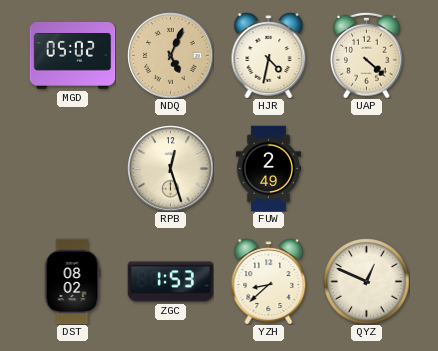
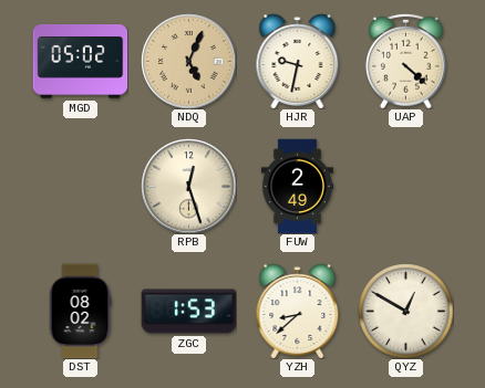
HJR: 4:32 -> 9:32
QYZ: 12:49 -> 12:50
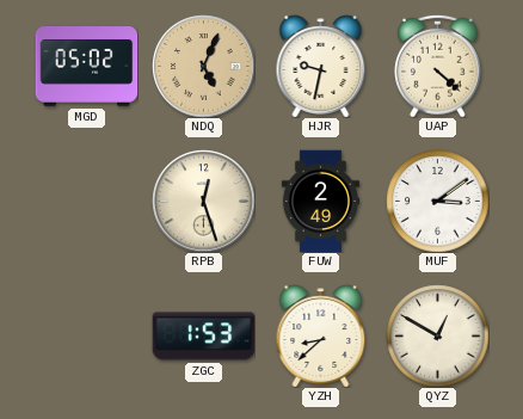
MUF: none -> 3:09
DST: 08:02 -> none
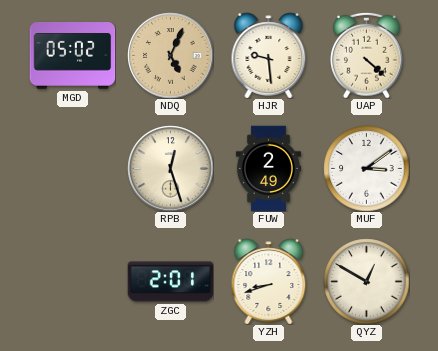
HJR: 9:32 -> 9:29
ZGC: 1:53 -> 2:01
YZH: 8:38 -> 8:42
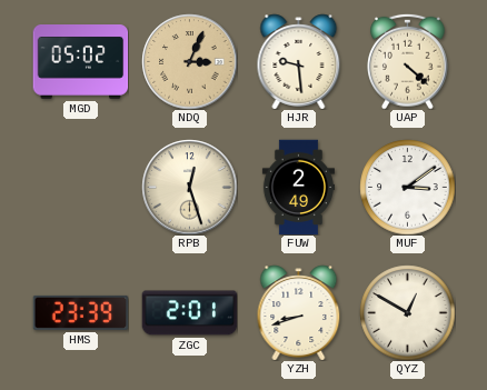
NDQ: 5:04 -> 3:04
HMS: none -> 23:39
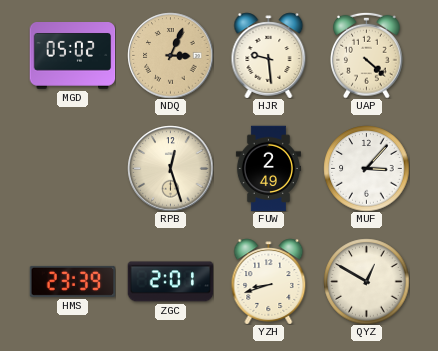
MUF: 3:09 -> 3:07
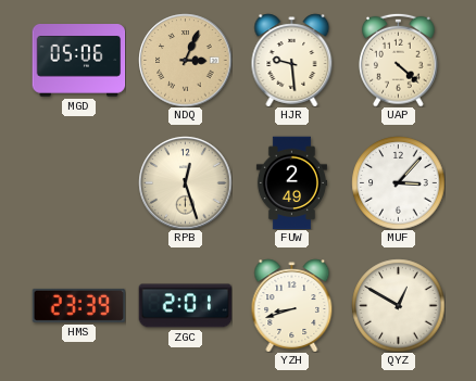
MGD: 05:02 -> 05:06
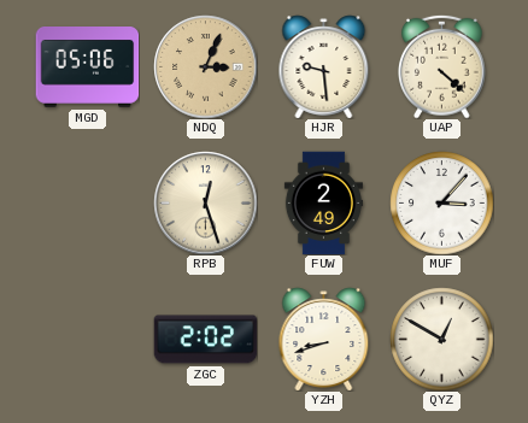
HMS: 23:39 -> none
ZGC: 2:01 -> 2:02
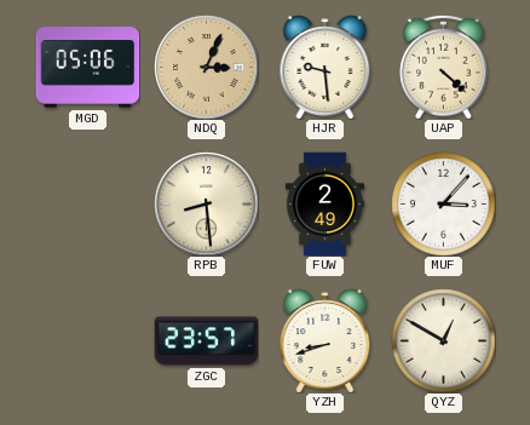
RPB: 12:27 -> 8:29
ZGC: 2:02 -> 23:57
